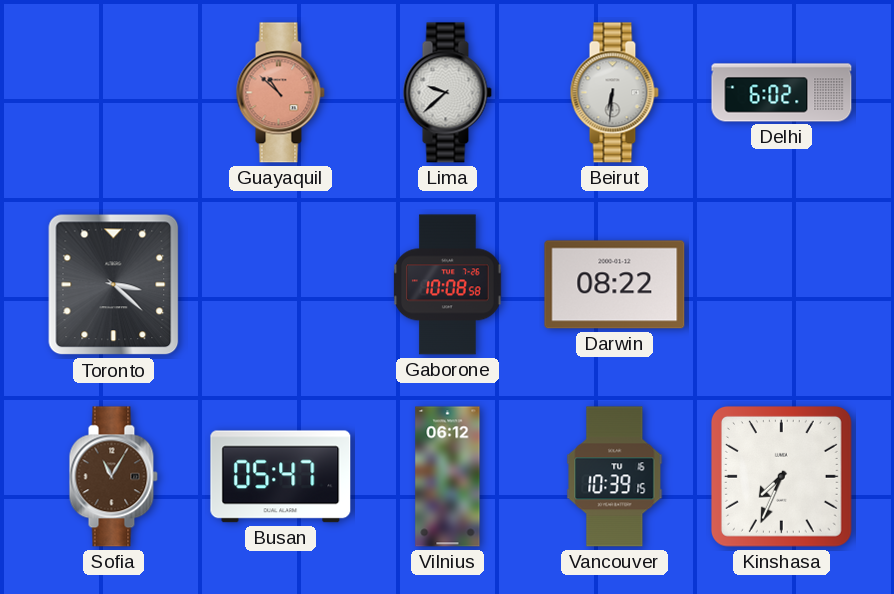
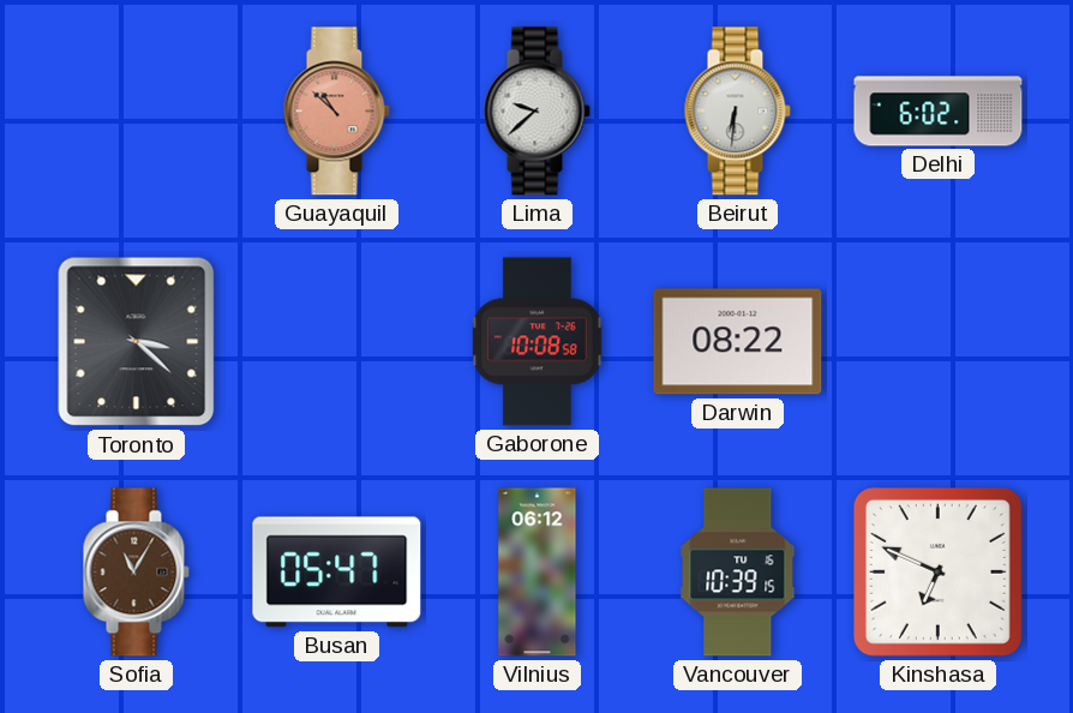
Kinshasa: 7:34 -> 6:49
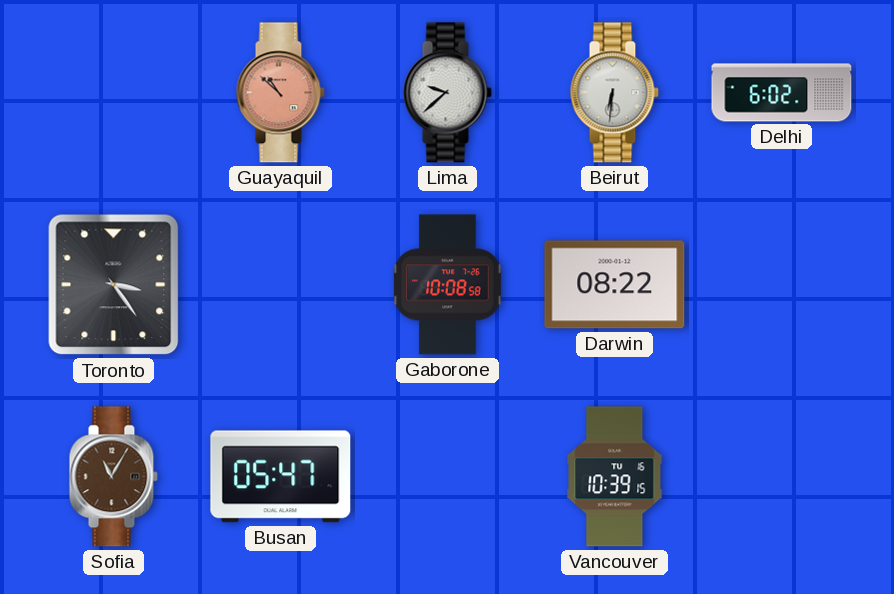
Toronto: 3:22 -> 3:24
Vilnius: 06:12 -> none
Kinshasa: 6:49 -> none
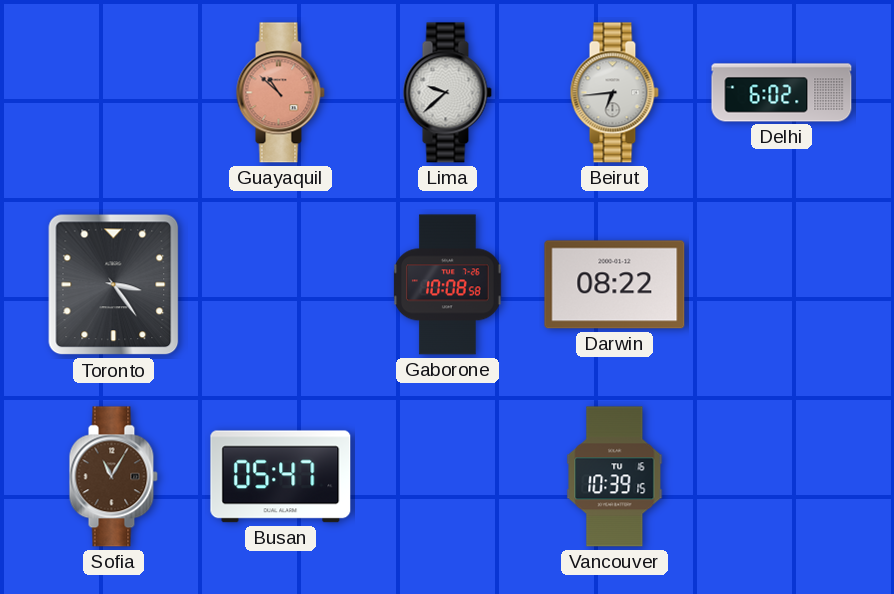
Beirut: 6:31 -> 6:44
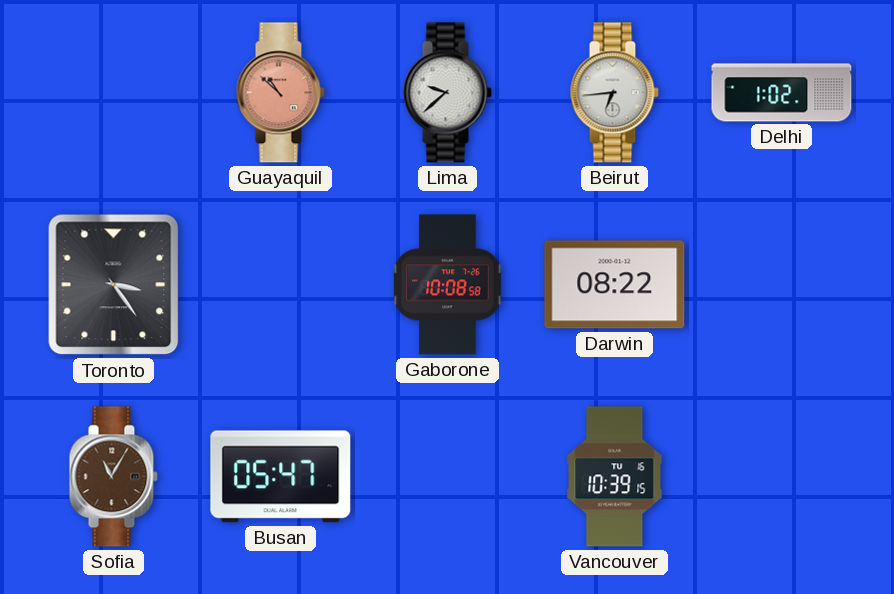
Delhi: 6:02 -> 1:02
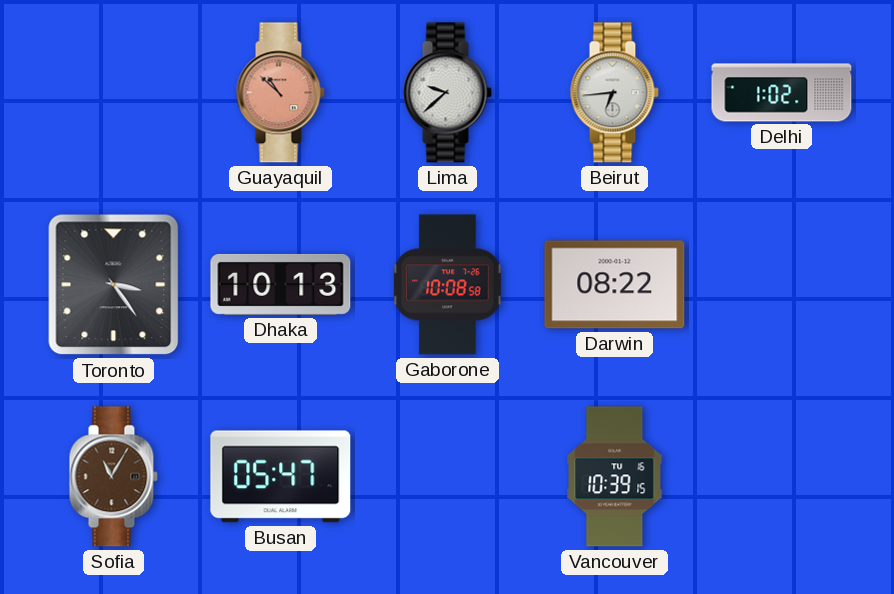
Dhaka: none -> 10:13
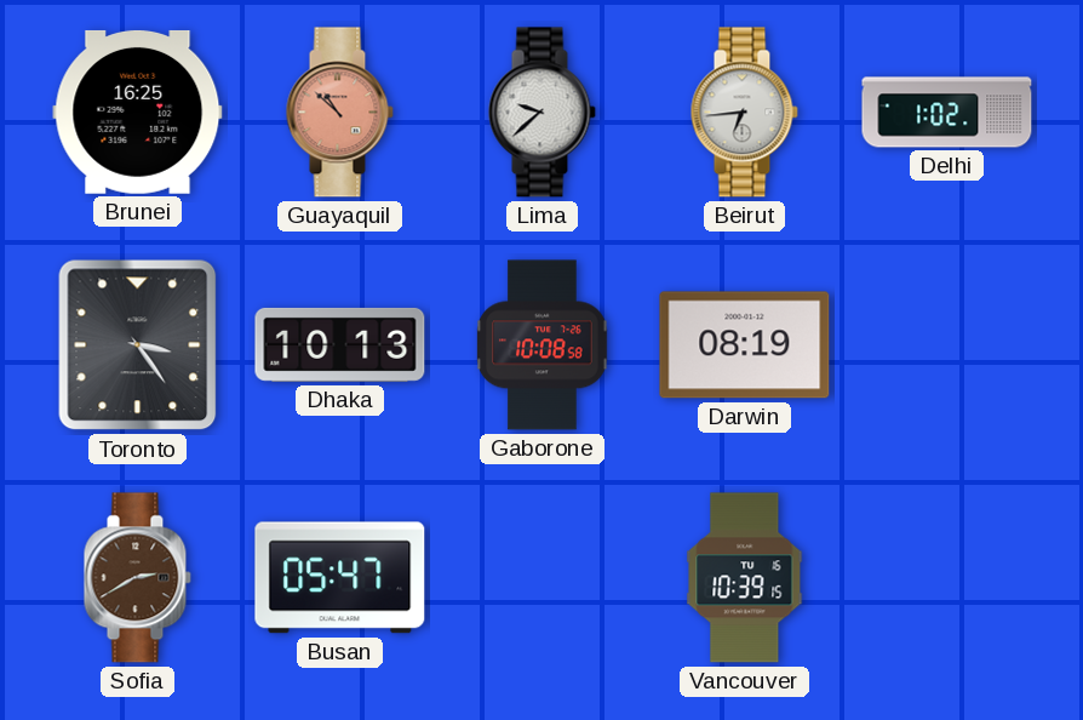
Brunei: none -> 16:25
Darwin: 08:22 -> 08:19
Sofia: 11:05 -> 2:40
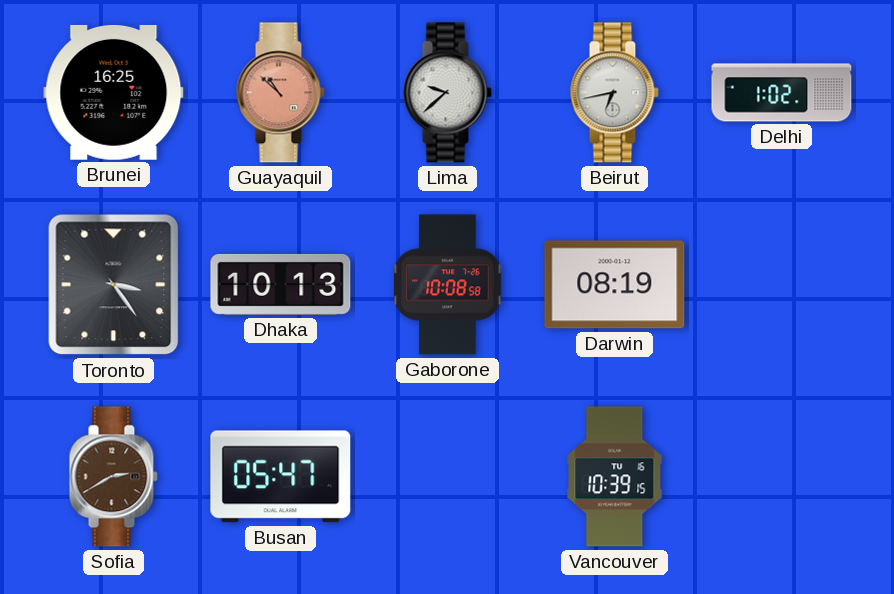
Beirut: 6:44 -> 6:43
